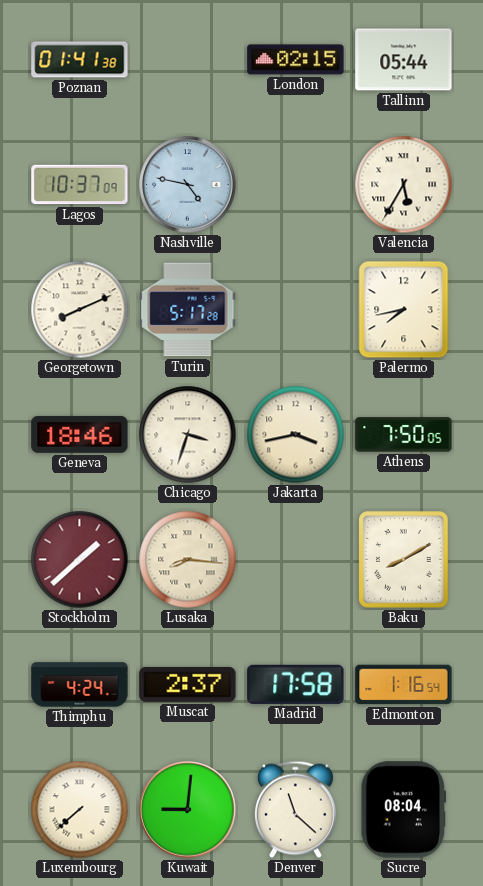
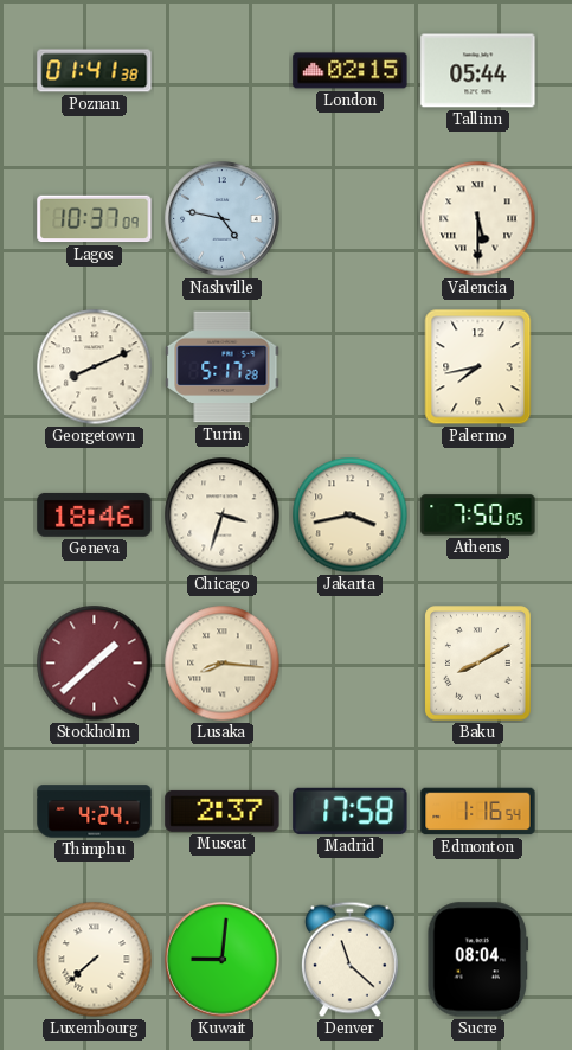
Valencia: 5:35 -> 5:30
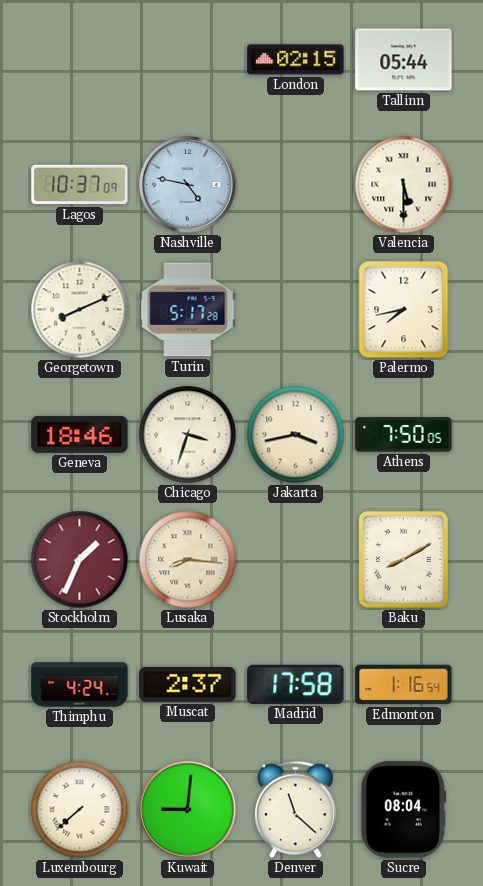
Poznan: 01:41 -> none
Stockholm: 1:38 -> 1:34
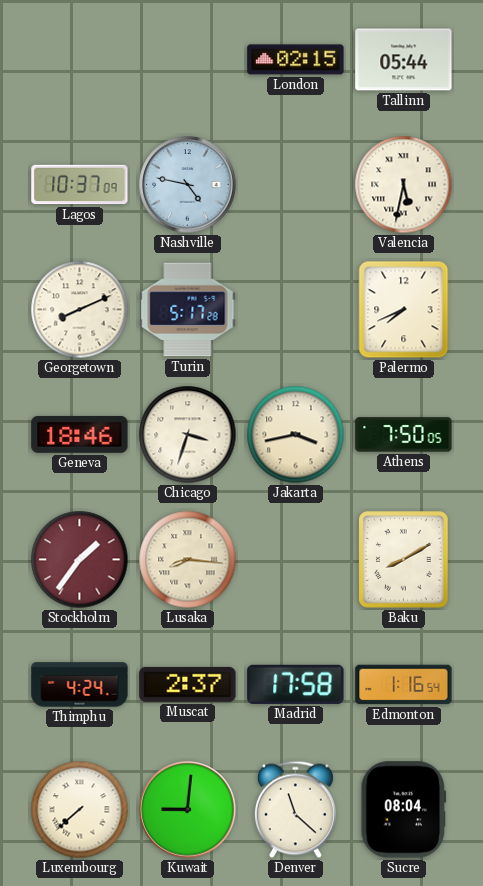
Valencia: 5:30 -> 5:32
Palermo: 7:43 -> 7:41
Stockholm: 1:34 -> 1:36
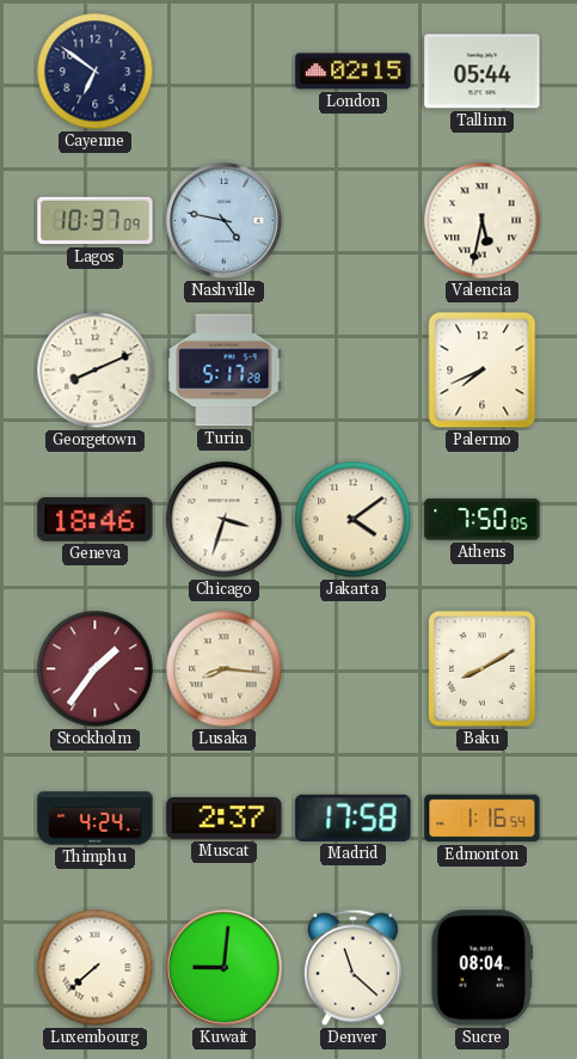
Cayenne: none -> 6:51
Jakarta: 3:43 -> 4:09
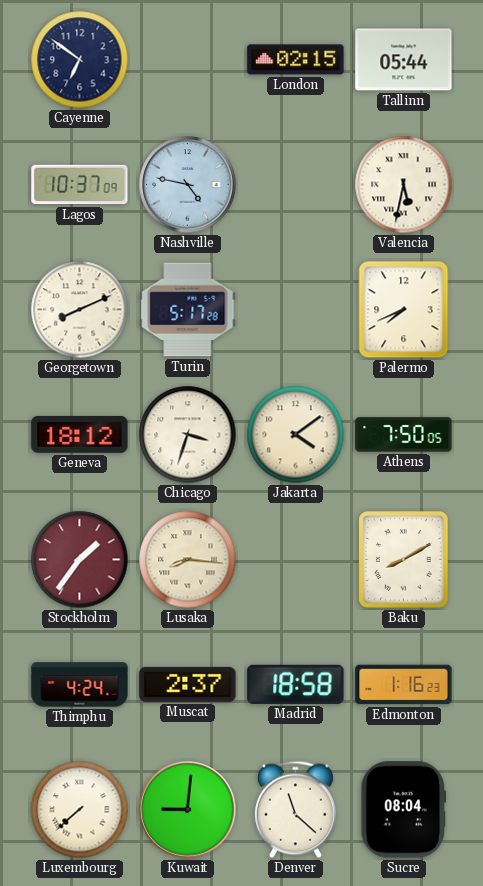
Geneva: 18:46 -> 18:12
Madrid: 17:58 -> 18:58
Edmonton: 1:16:54 -> 1:16:23
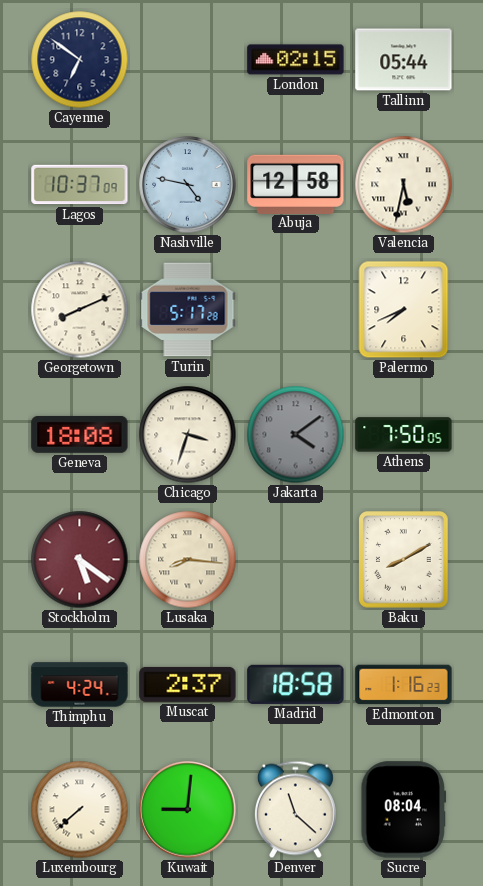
Abuja: none -> 12:58
Geneva: 18:12 -> 18:08
Jakarta dial: cream -> grey
Stockholm: 1:36 -> 5:21
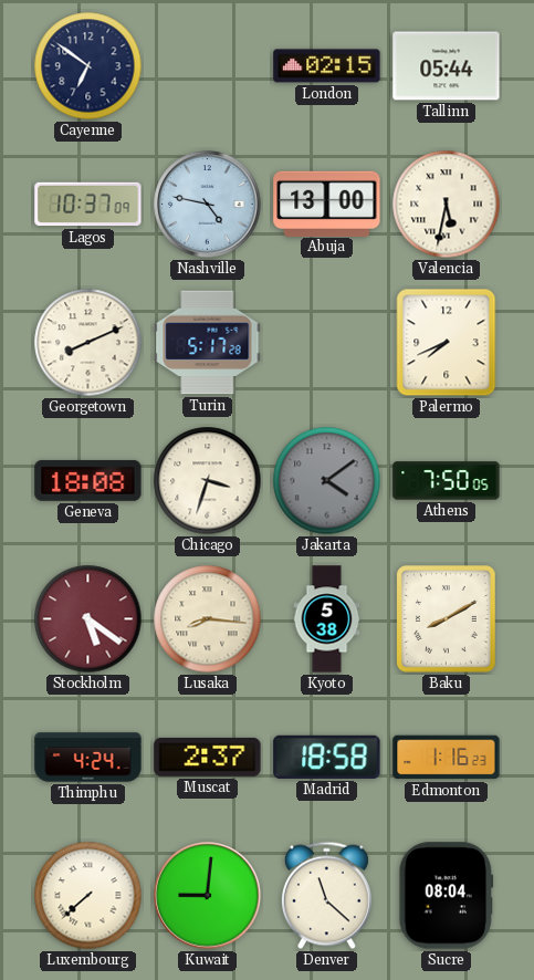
Abuja: 12:58 -> 13:00
Kyoto: none -> 5:38
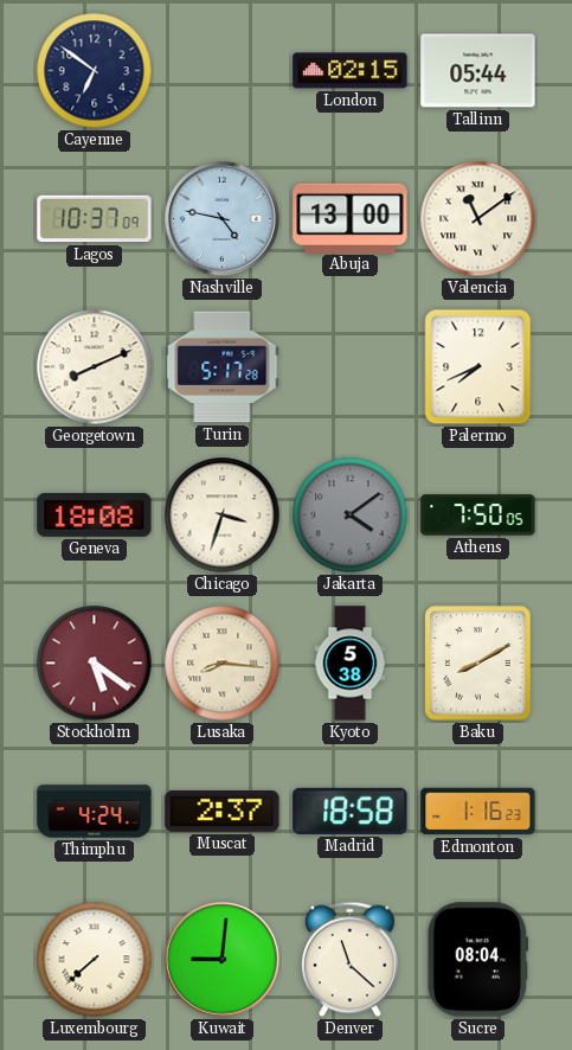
Valencia: 5:32 -> 11:09
